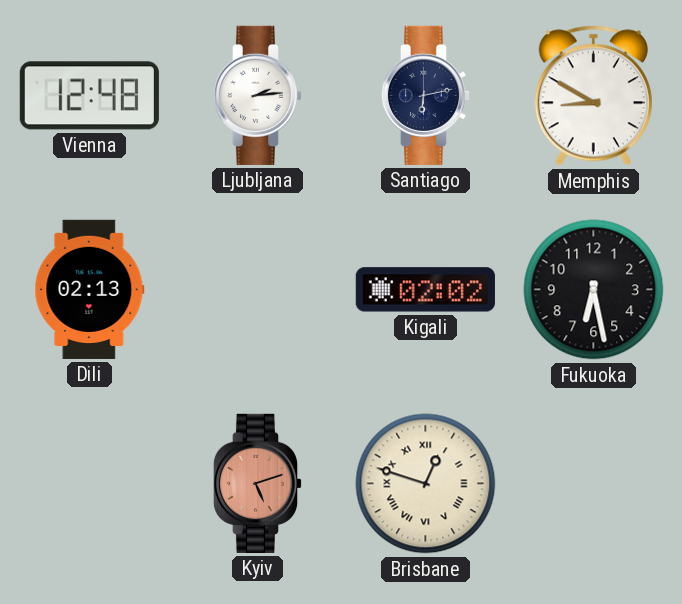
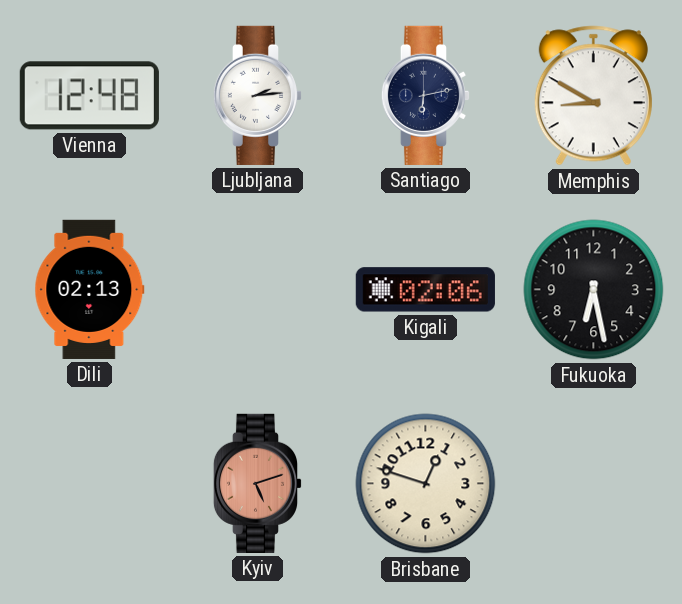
Kigali: 02:02 -> 02:06
Brisbane numerals: Roman -> Arabic
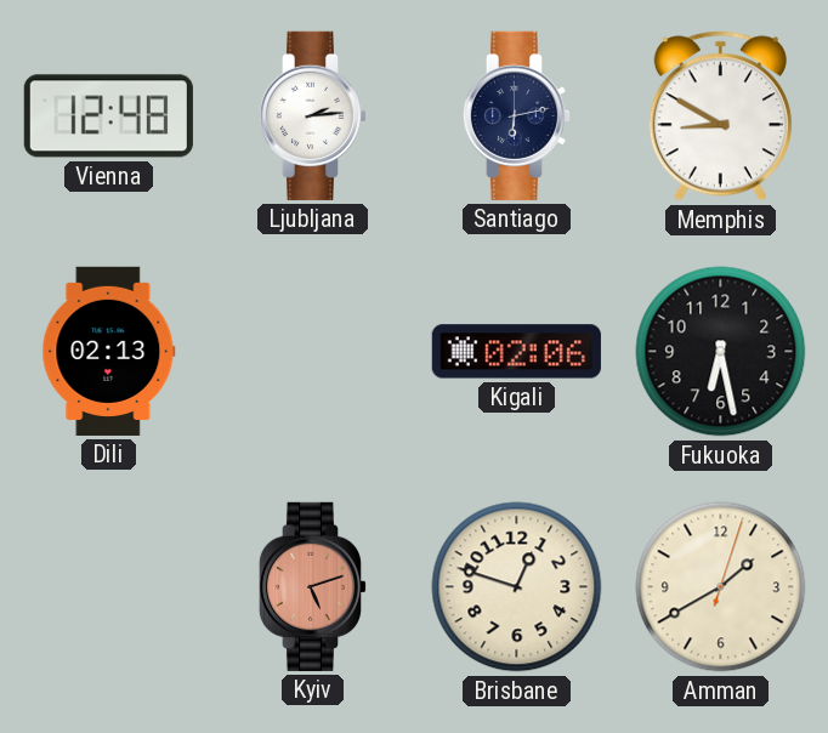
Amman: none -> 1:40
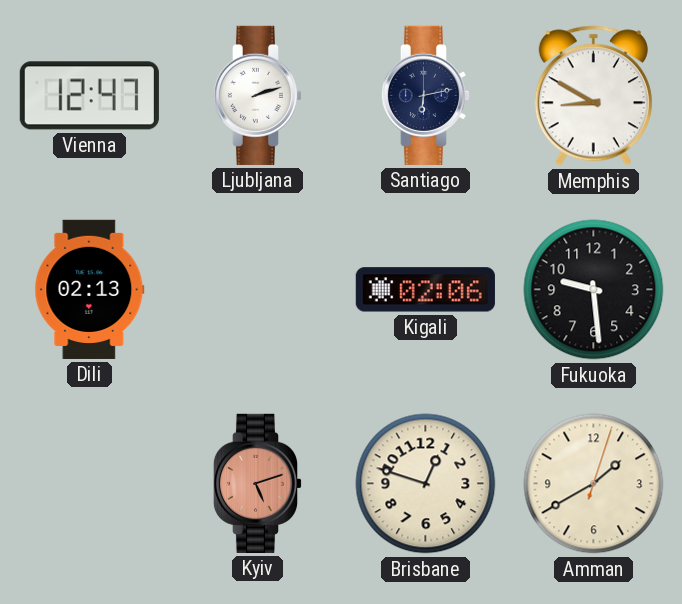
Vienna: 12:48 -> 12:47
Ljubljana: 2:14 -> 2:12
Fukuoka: 6:28 -> 9:29
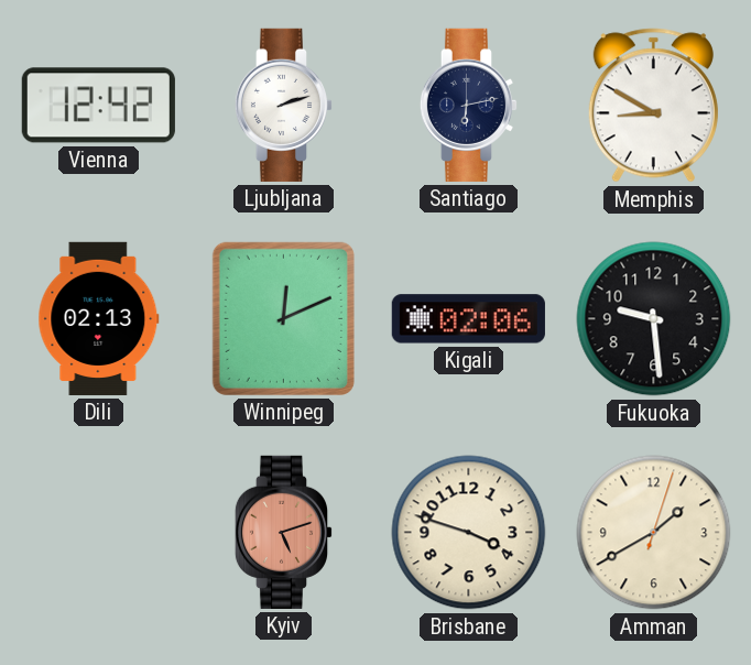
Vienna: 12:47 -> 12:42
Winnipeg: none -> 12:11
Brisbane: 12:48 -> 3:48
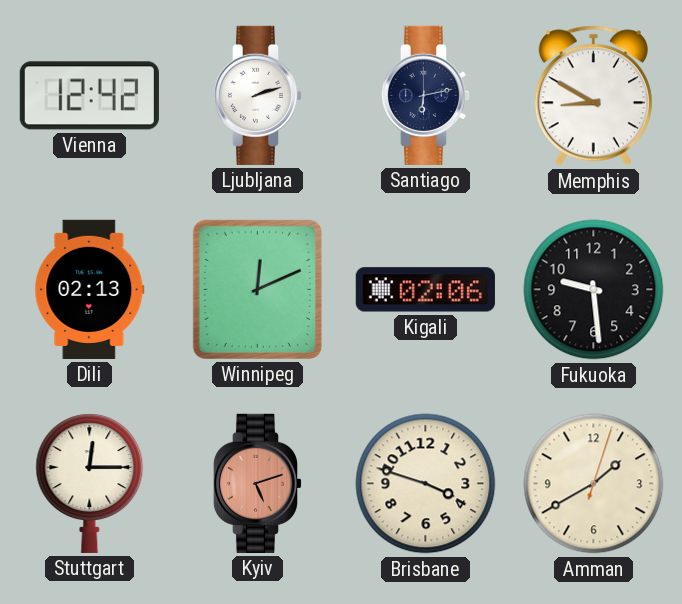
Stuttgart: none -> 12:15
